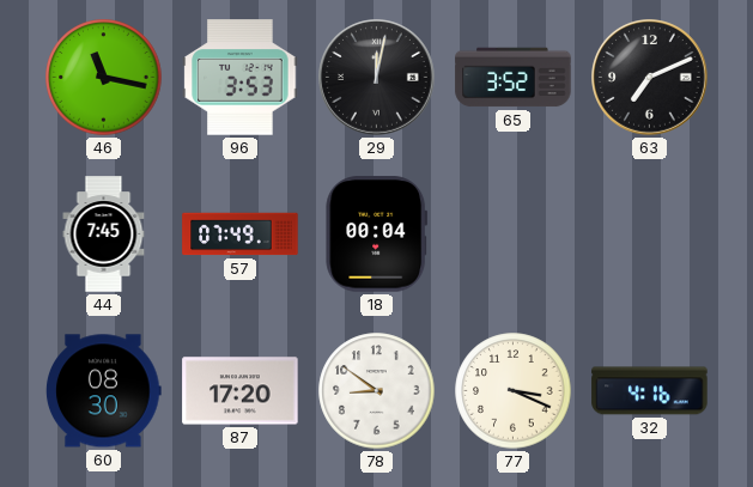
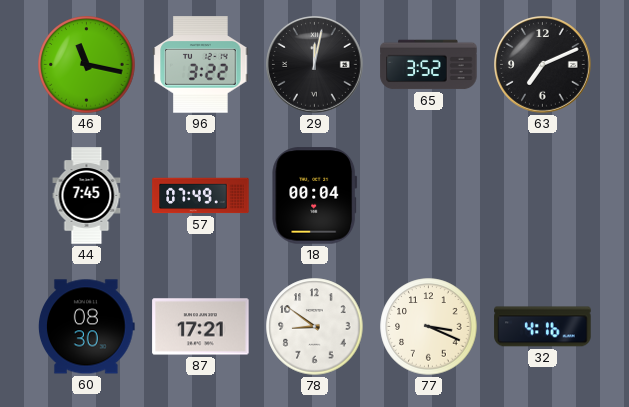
96: 3:53 -> 3:22
87: 17:20 -> 17:21
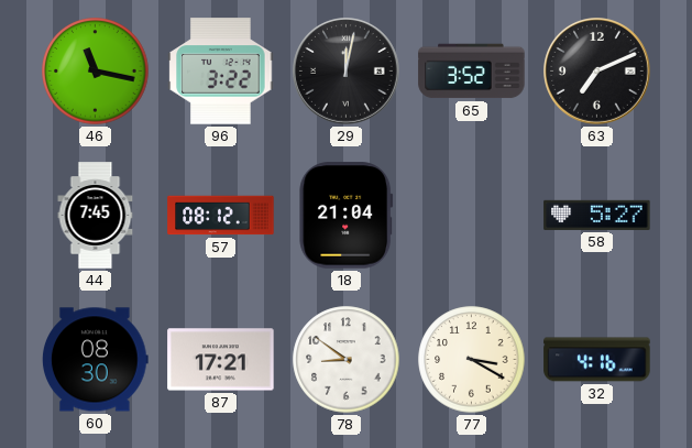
57: 07:49 -> 08:12
18: 00:04 -> 21:04
58: none -> 5:27
77: 3:19 -> 3:20
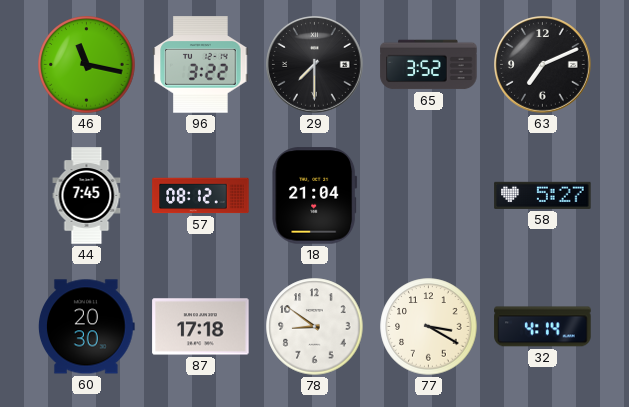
29: 12:02 -> 7:30
60: 08:30 -> 20:30
87: 17:21 -> 17:18
32: 4:16 -> 4:14
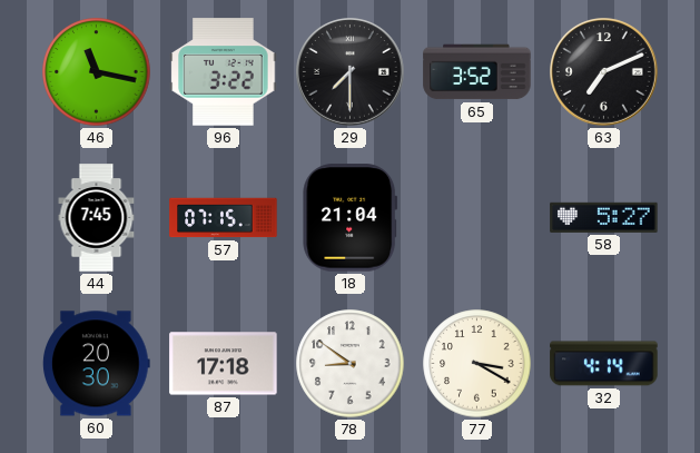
57: 08:12 -> 07:15
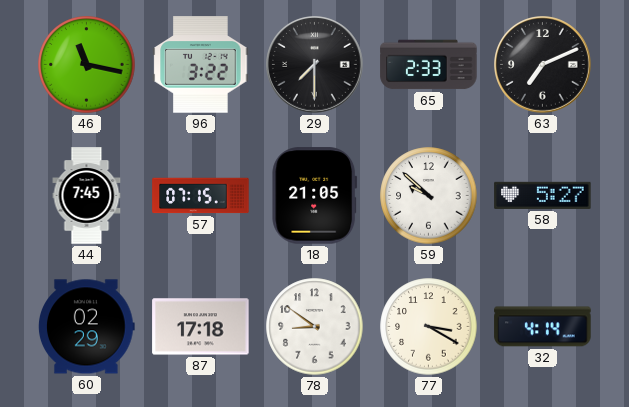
65: 3:52 -> 2:33
18: 21:04 -> 21:05
59: none -> 9:52
60: 20:30 -> 02:29
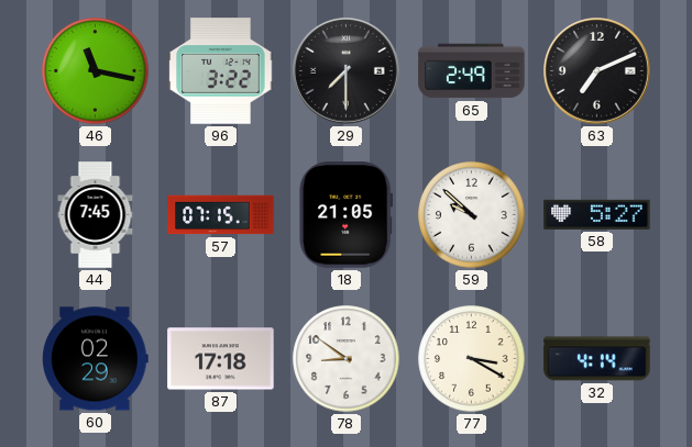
65: 2:33 -> 2:49
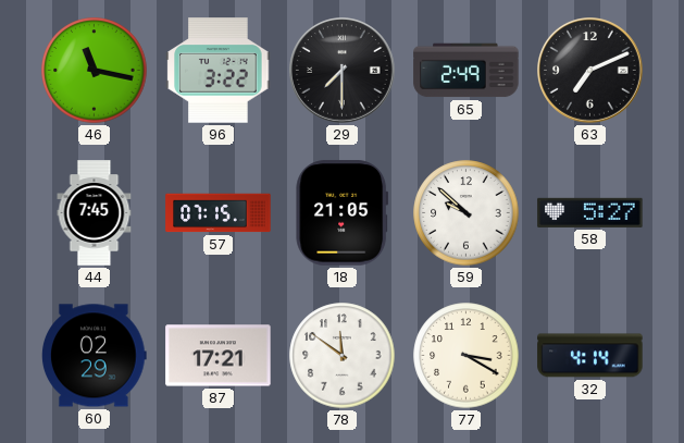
87: 17:18 -> 17:21
78: 8:51 -> 11:51
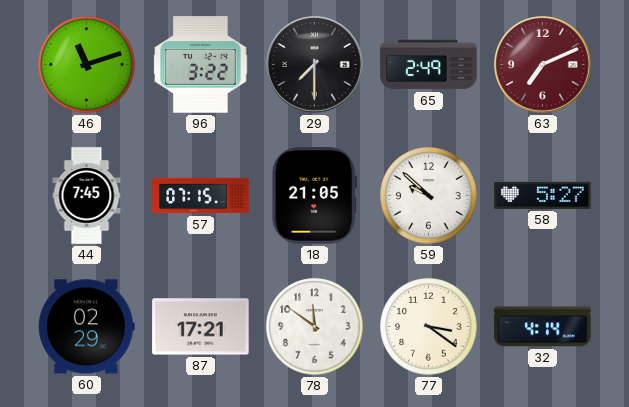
46: 11:17 -> 11:12
63 dial: black -> burgundy
77: 3:20 -> 3:21
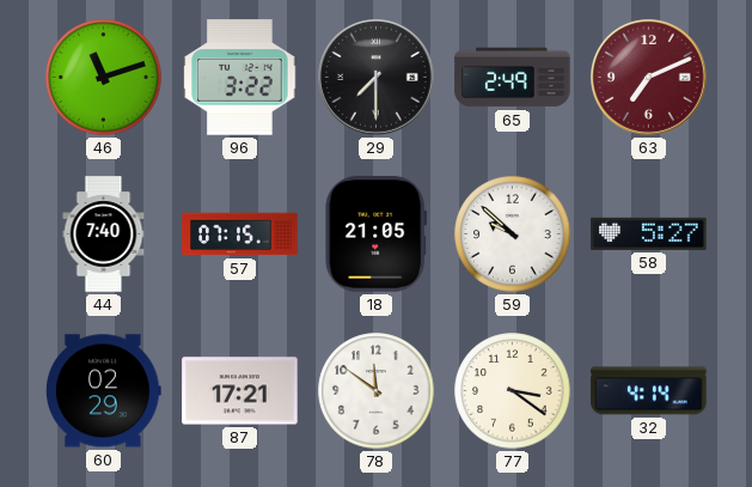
44: 7:45 -> 7:40
